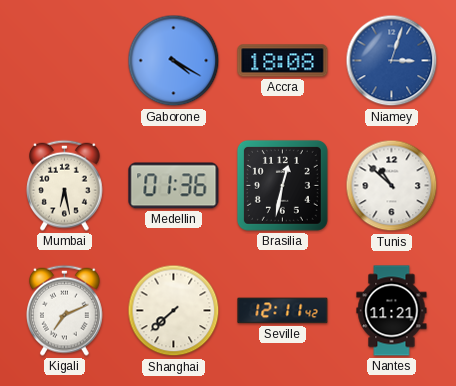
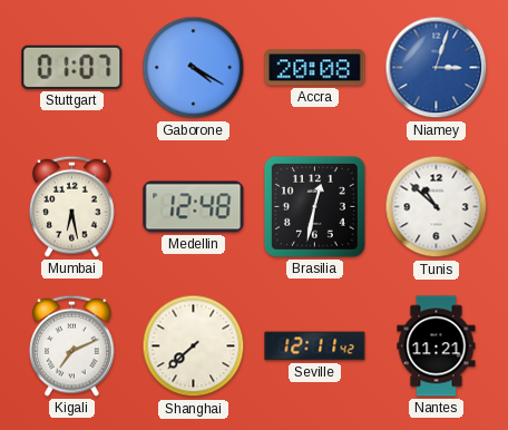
Stuttgart: none -> 01:07
Accra: 18:08 -> 20:08
Medellin: 01:36 -> 12:48
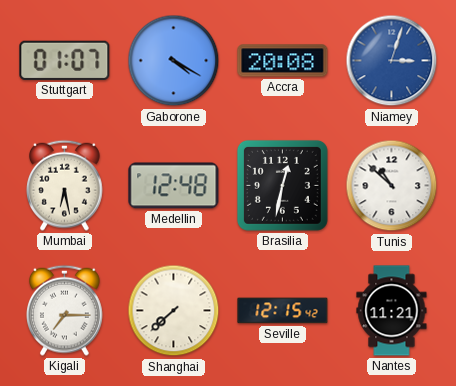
Kigali: 7:11 -> 7:15
Seville: 12:11 -> 12:15
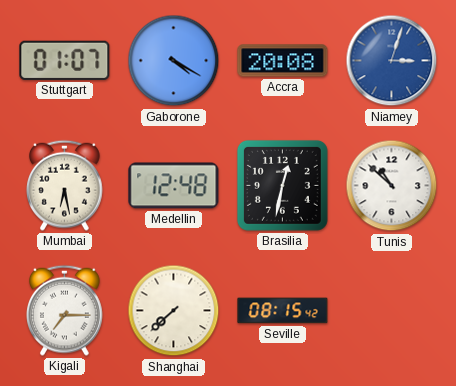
Seville: 12:15 -> 08:15
Nantes: 11:21 -> none
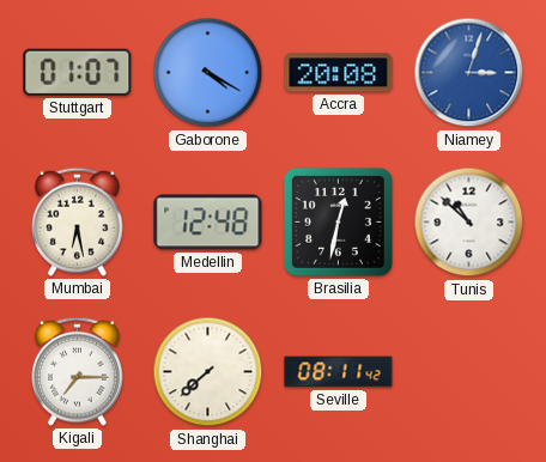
Seville: 08:15 -> 08:11
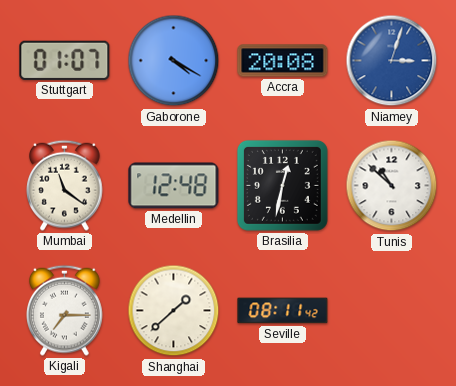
Mumbai: 6:28 -> 11:21
Shanghai: 7:38 -> 1:38
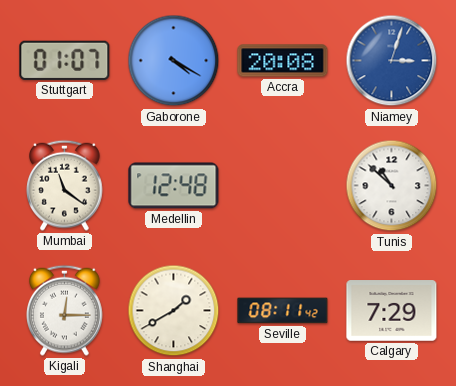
Brasilia: 12:32 -> none
Kigali: 7:15 -> 12:15
Shanghai: 1:38 -> 1:40
Calgary: none -> 7:29
